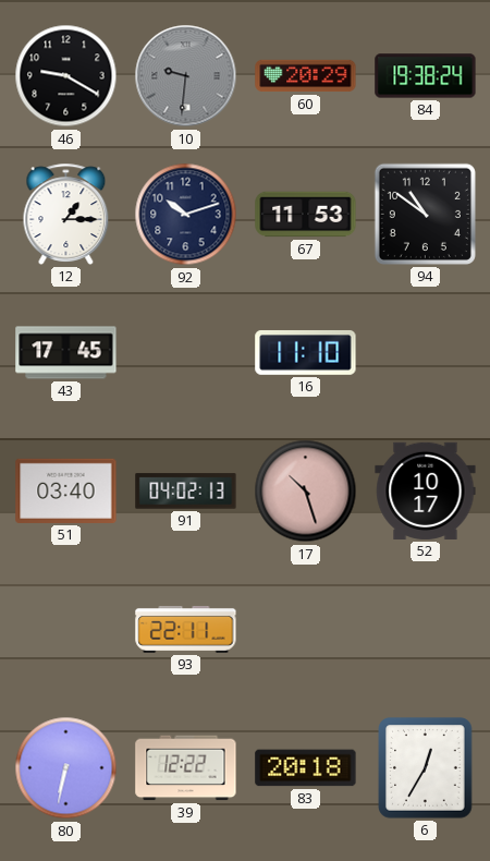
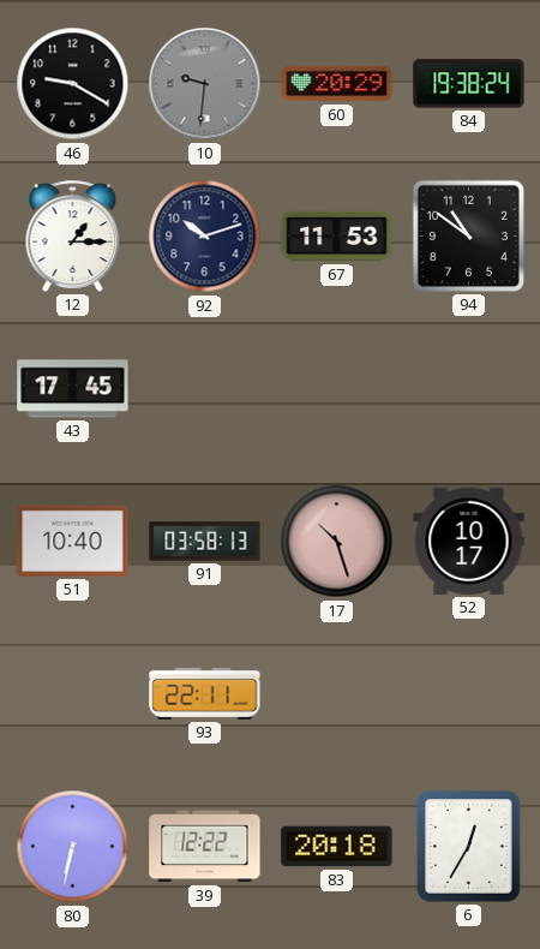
16: 11:10 -> none
51: 03:40 -> 10:40
91: 04:02 -> 03:58
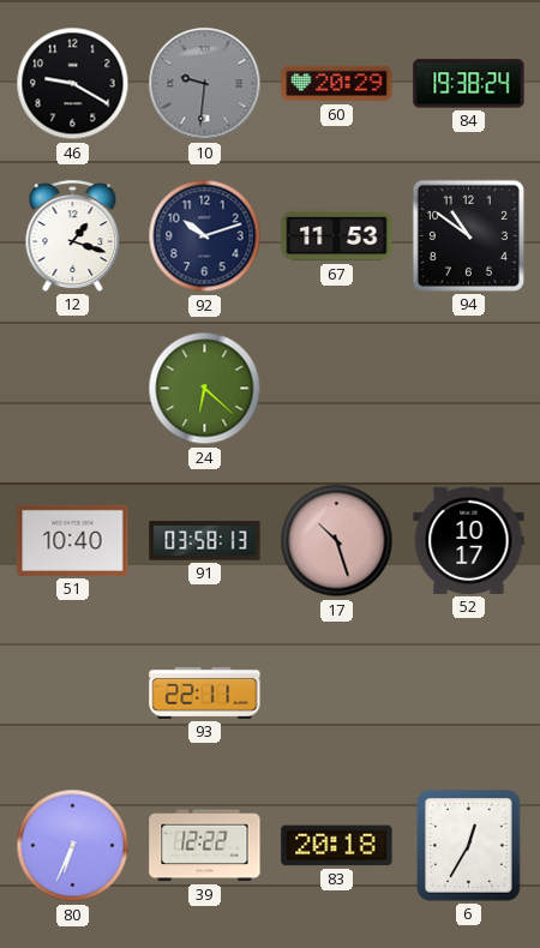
12: 1:15 -> 1:18
43: 17:45 -> none
24: none -> 6:22
80: 6:32 -> 6:34
